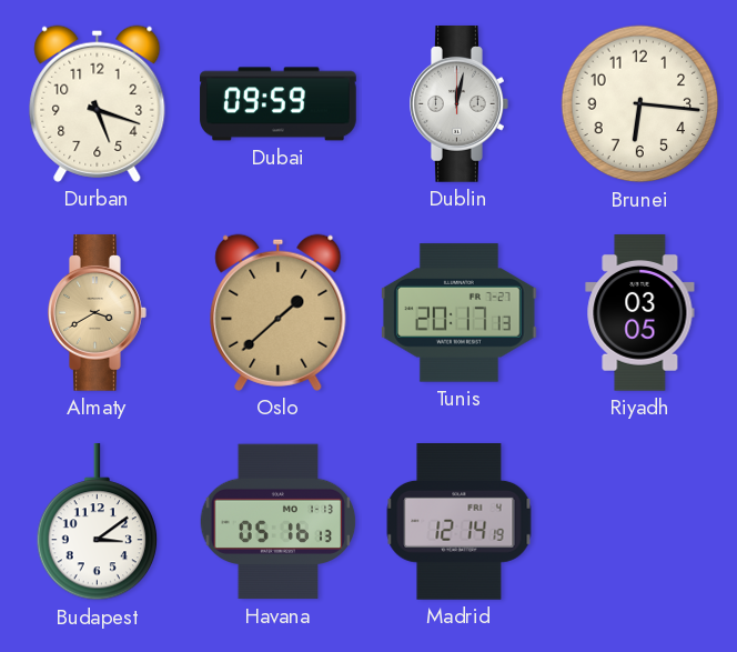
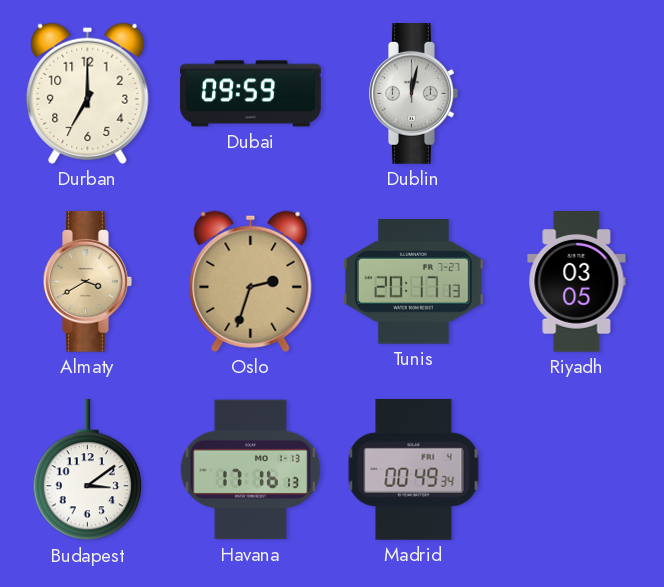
Durban: 5:18 -> 7:00
Brunei: 6:16 -> none
Oslo: 1:38 -> 2:33
Havana: 05:16 -> 17:16
Madrid: 12:14 -> 00:49
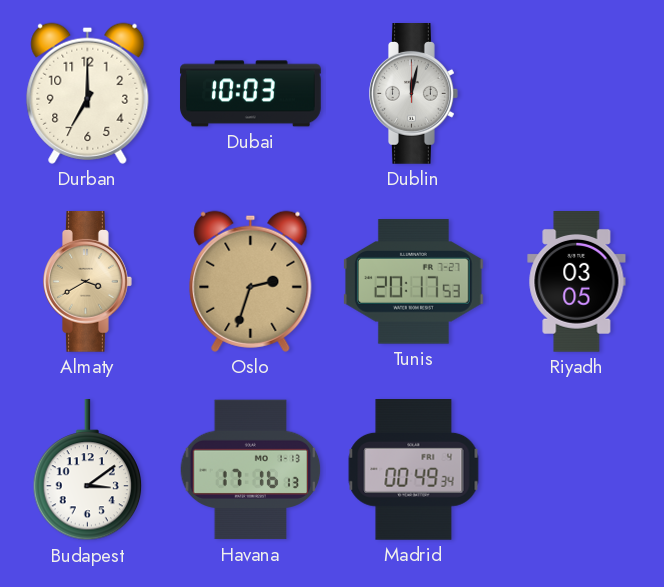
Dubai: 09:59 -> 10:03
Tunis: 20:17:13 -> 20:17:53
